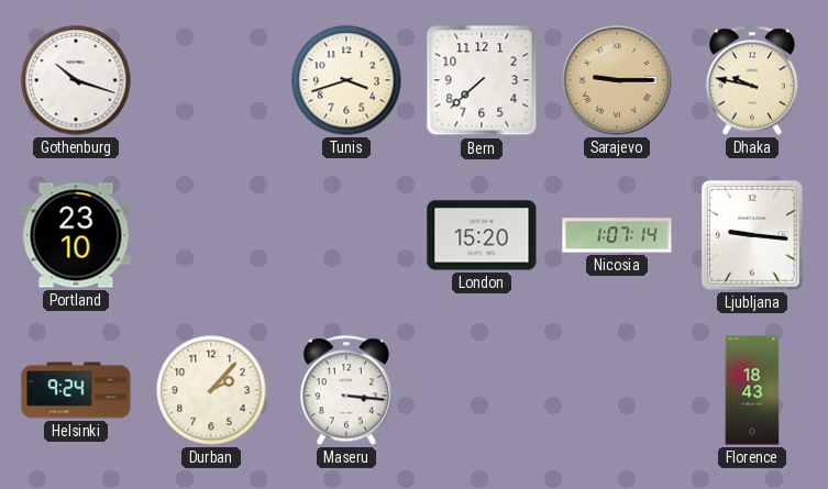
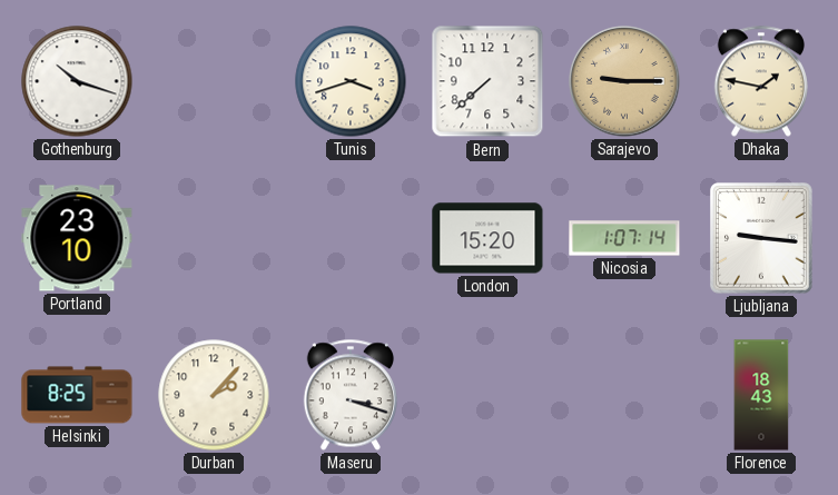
Dhaka: 9:47 -> 1:47
Helsinki: 9:24 -> 8:25
Maseru: 3:16 -> 3:18
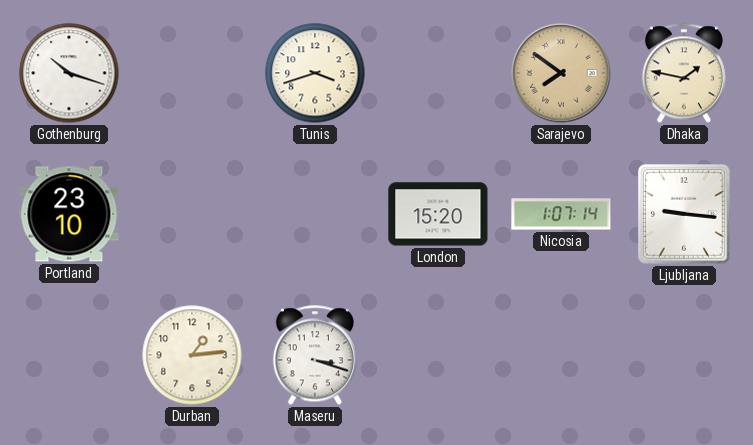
Bern: 7:38 -> none
Sarajevo: 9:15 -> 7:51
Helsinki: 8:25 -> none
Durban: 2:07 -> 1:14
Florence: 18:43 -> none
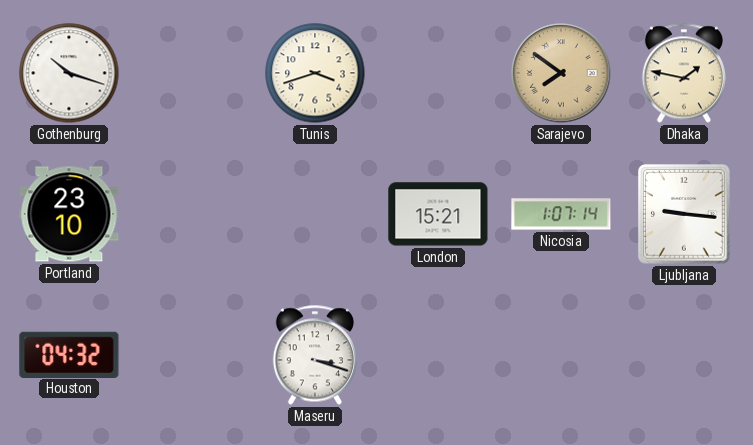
London: 15:20 -> 15:21
Houston: none -> 04:32
Durban: 1:14 -> none
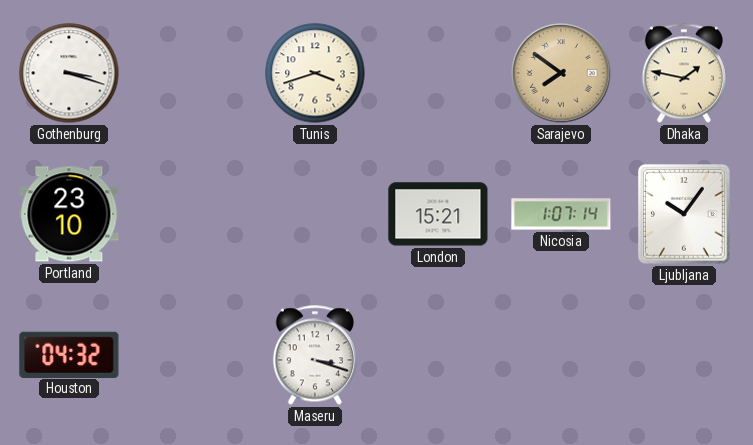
Gothenburg: 10:18 -> 3:18
Ljubljana: 9:16 -> 10:06
